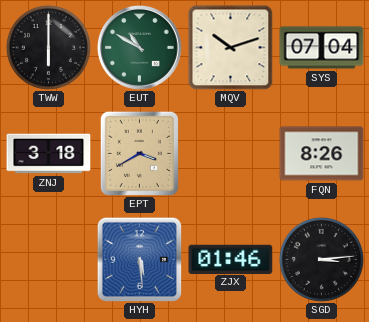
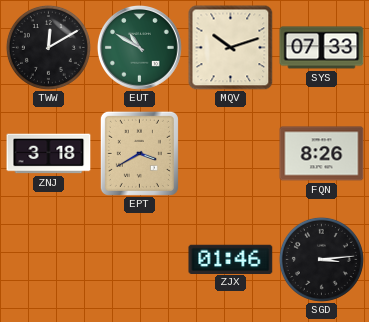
TWW: 6:00 -> 12:10
SYS: 07:04 -> 07:33
HYH: 5:29 -> none
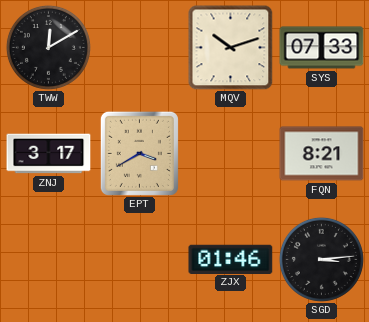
EUT: 10:50 -> none
ZNJ: 3:18 -> 3:17
FQN: 8:26 -> 8:21
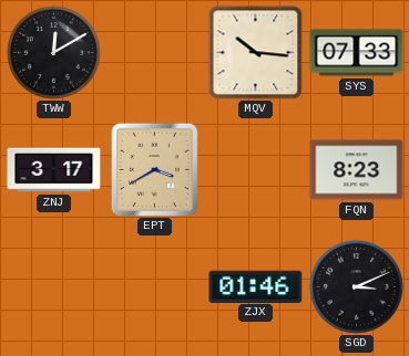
MQV: 10:12 -> 10:16
FQN: 8:21 -> 8:23
SGD: 3:14 -> 3:11
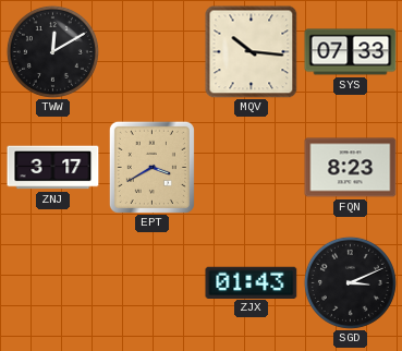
ZJX: 01:46 -> 01:43
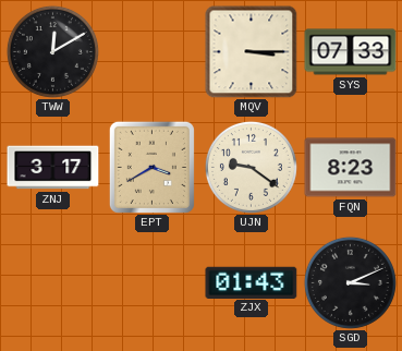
MQV: 10:16 -> 3:15
UJN: none -> 9:21
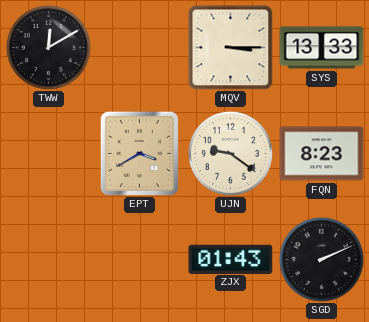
SYS: 07:33 -> 13:33
ZNJ: 3:17 -> none
SGD: 3:11 -> 2:11
